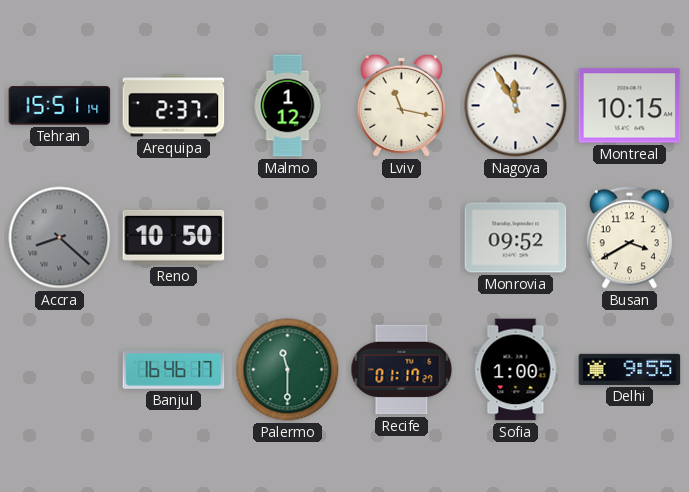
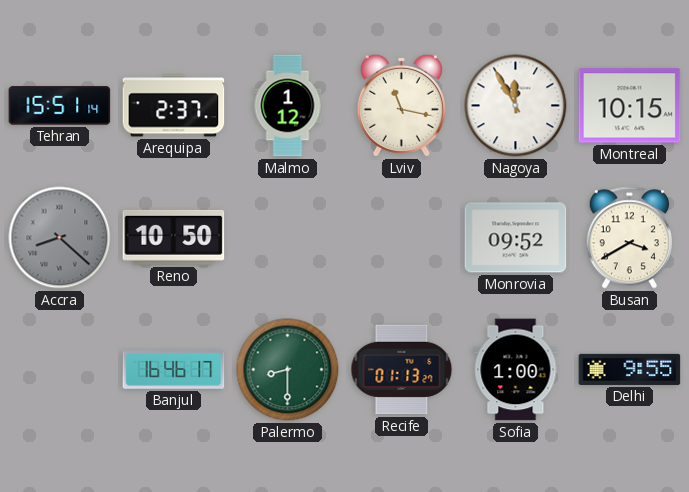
Palermo: 11:30 -> 8:30
Recife: 01:17 -> 01:13
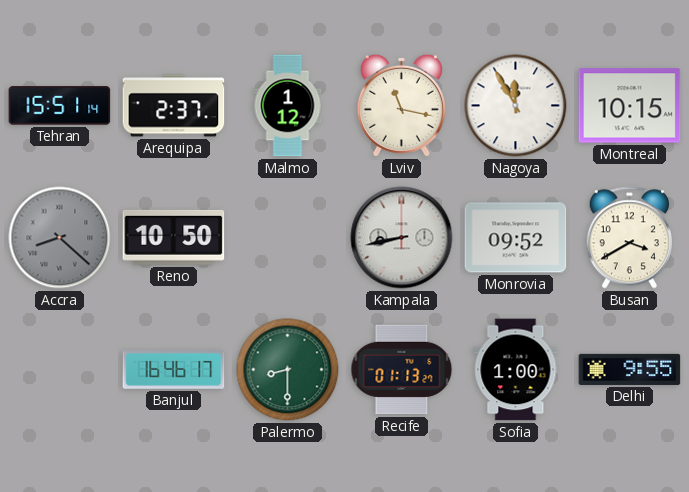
Kampala: none -> 8:43
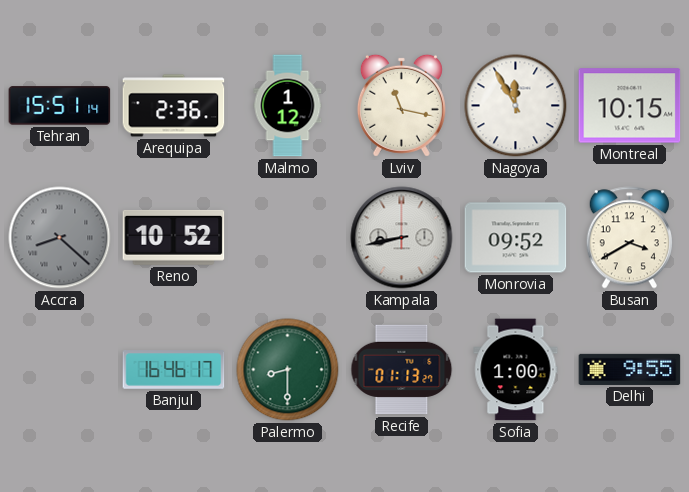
Arequipa: 2:37 -> 2:36
Reno: 10:50 -> 10:52
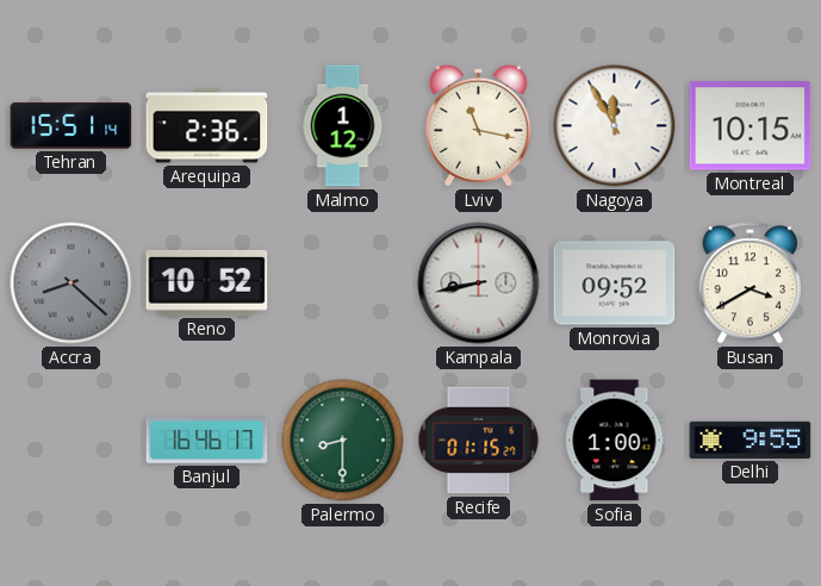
Recife: 01:13 -> 01:15
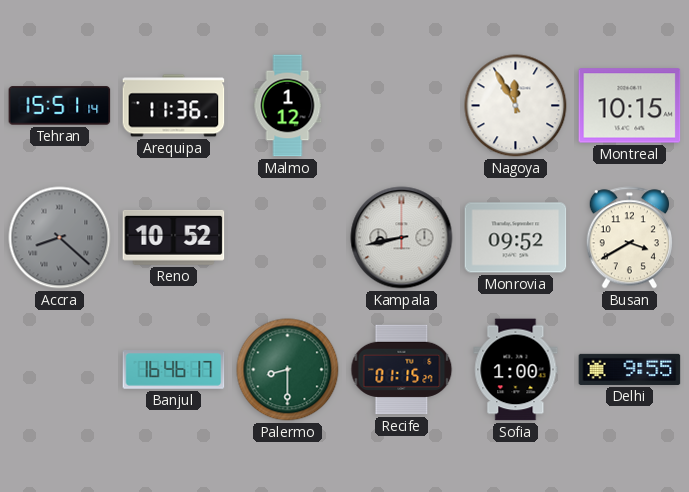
Arequipa: 2:36 -> 11:36
Lviv: 11:17 -> none
